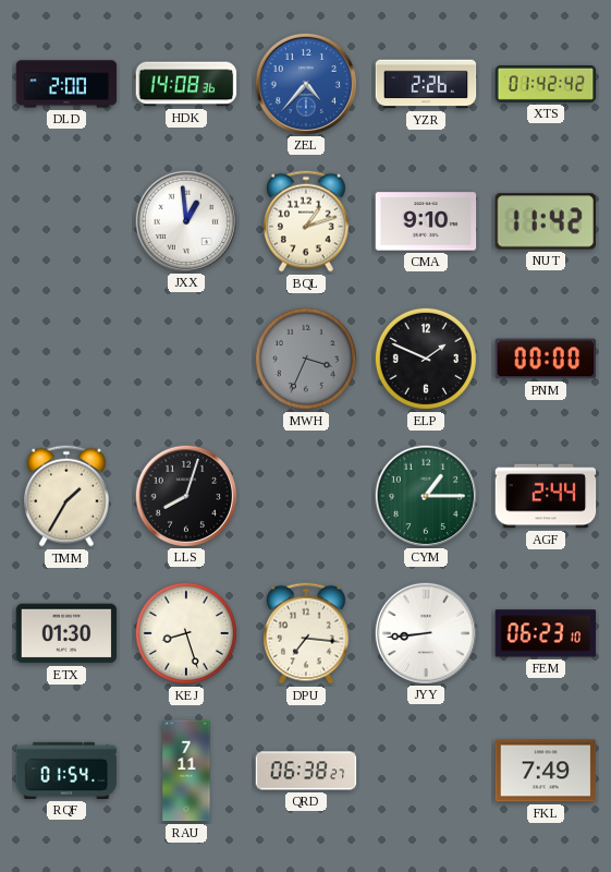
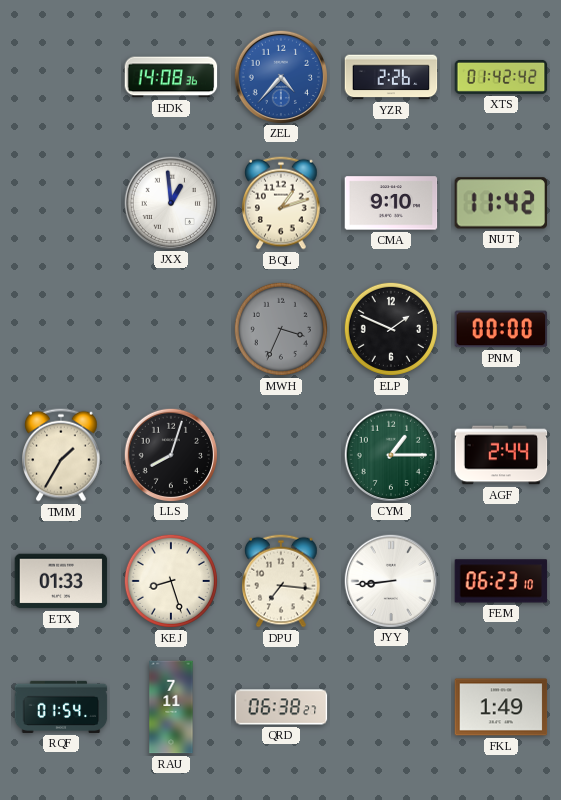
DLD: 2:00 -> none
ETX: 01:30 -> 01:33
FKL: 7:49 -> 1:49
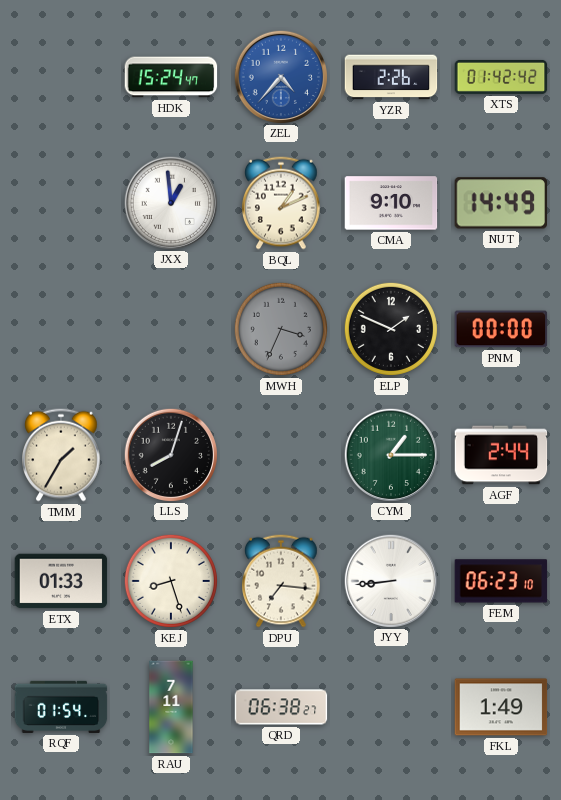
HDK: 14:08 -> 15:24
BQL: 1:12 -> 1:11
NUT: 11:42 -> 14:49
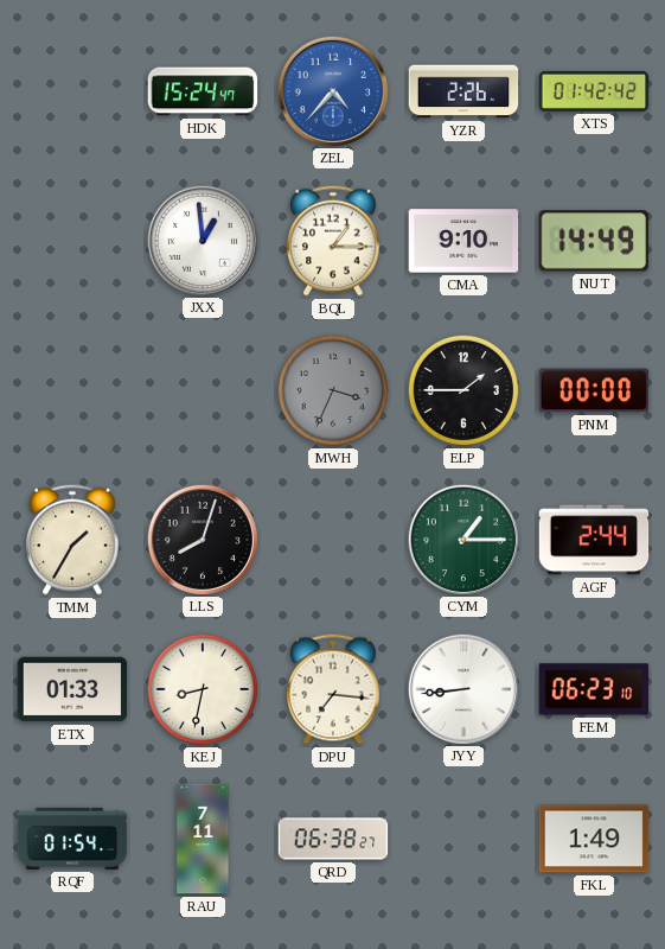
BQL: 1:11 -> 1:15
ELP: 1:49 -> 1:45
KEJ: 8:27 -> 8:32
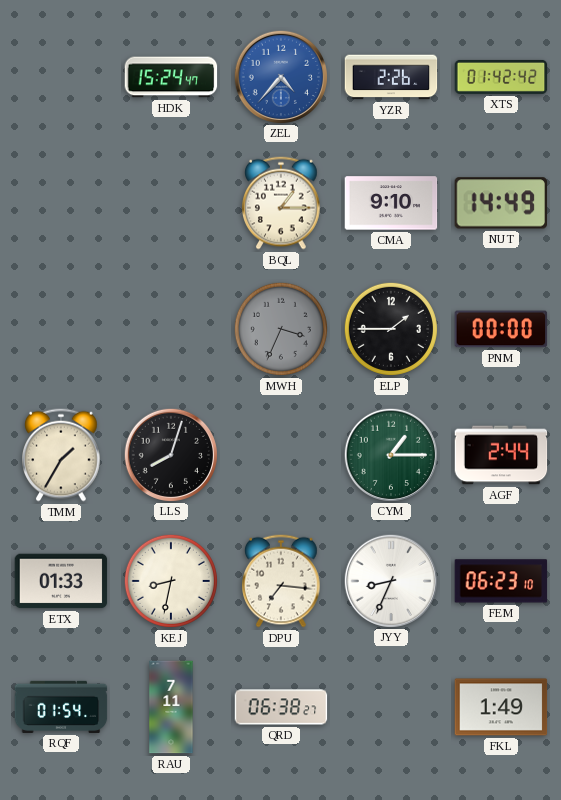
JXX: 12:59 -> none
JYY: 8:44 -> 8:34
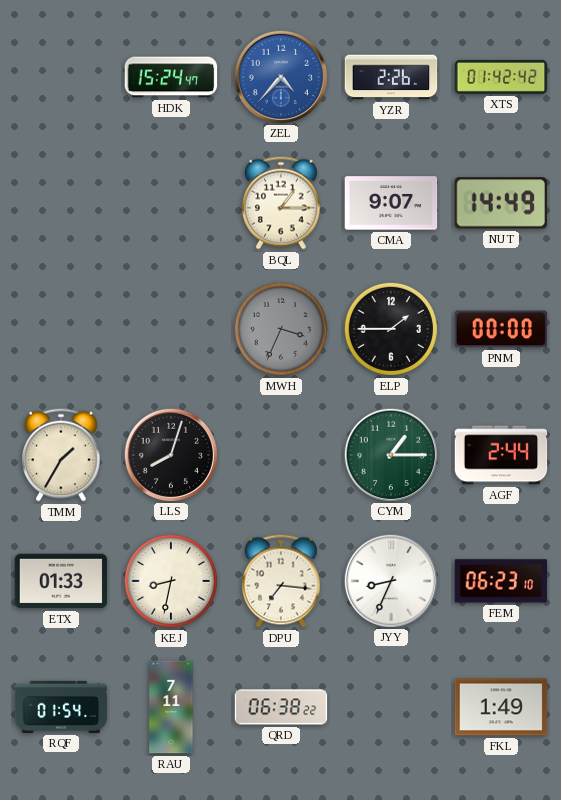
CMA: 9:10 -> 9:07
QRD: 06:38:27 -> 06:38:22
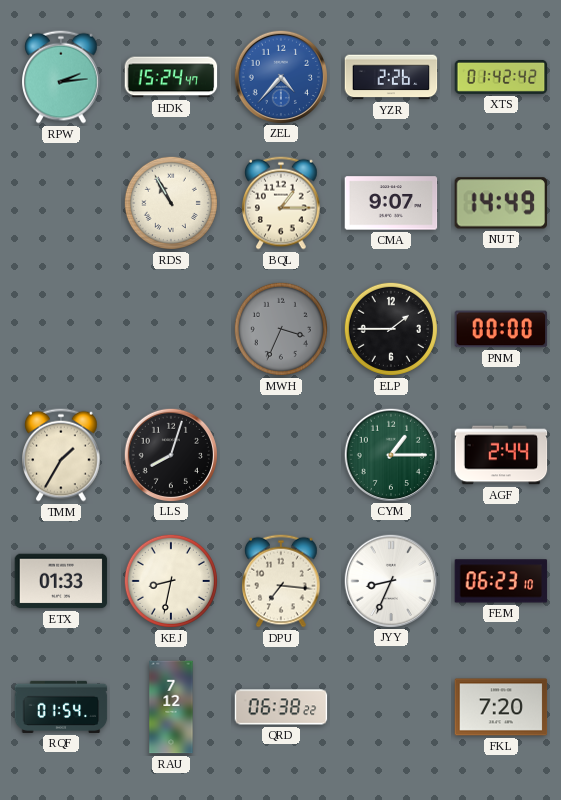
RPW: none -> 2:14
RDS: none -> 10:55
RAU: 7:11 -> 7:12
FKL: 1:49 -> 7:20
